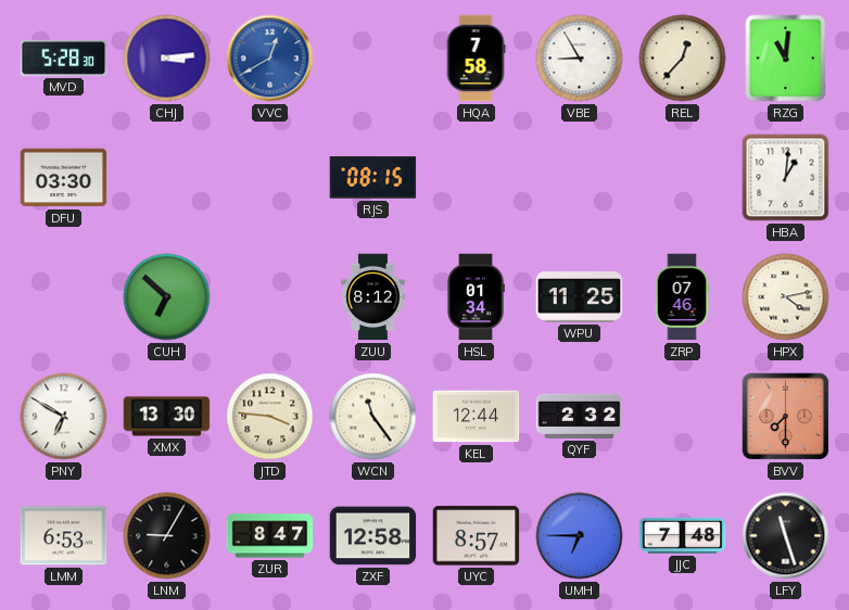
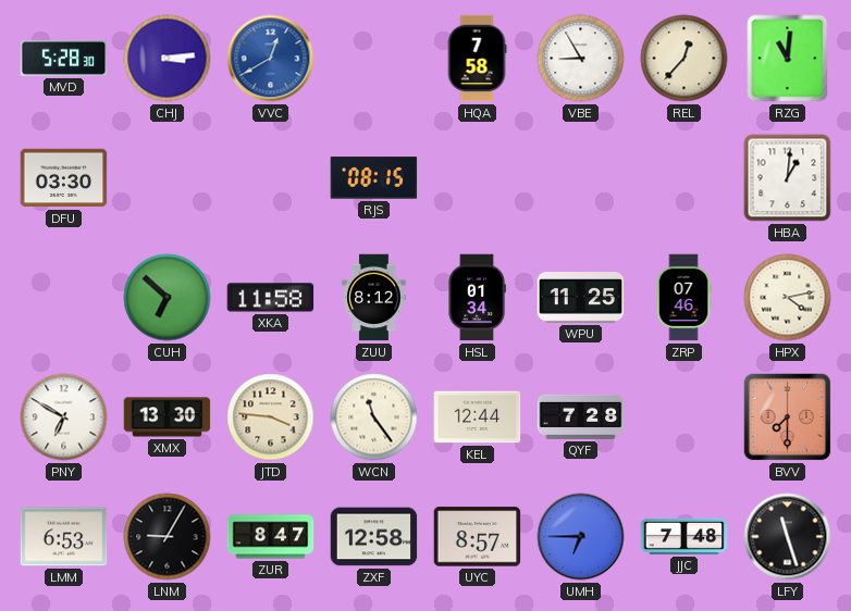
XKA: none -> 11:58
QYF: 2:32 -> 7:28
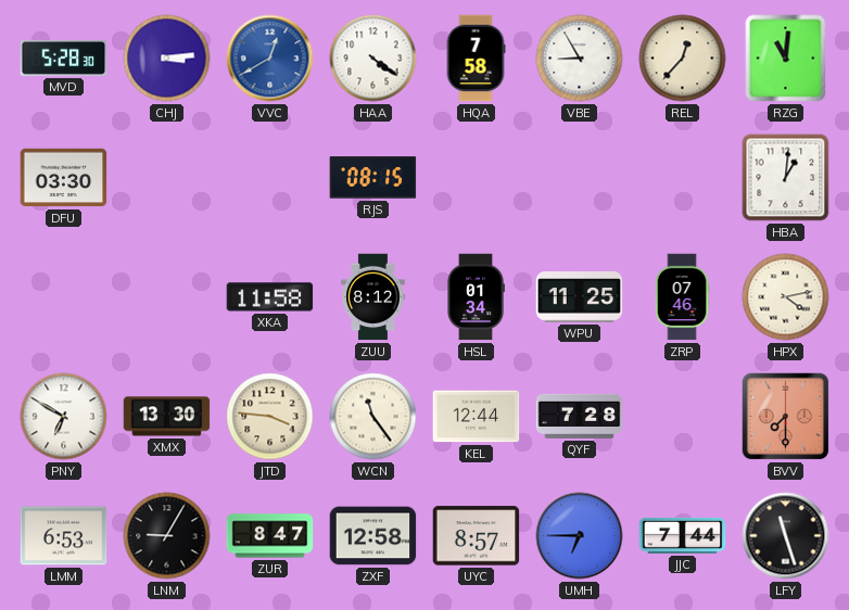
HAA: none -> 4:21
CUH: 6:52 -> none
JJC: 7:48 -> 7:44
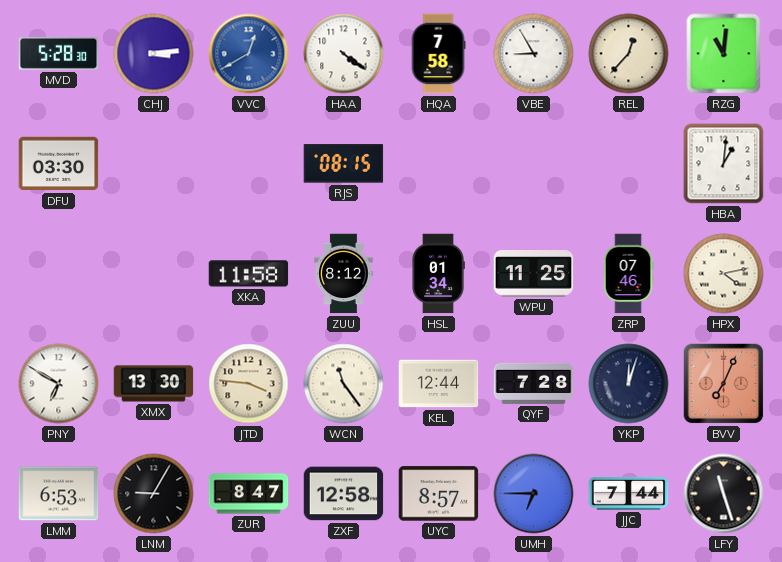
YKP: none -> 12:03
BVV: 7:30 -> 7:04
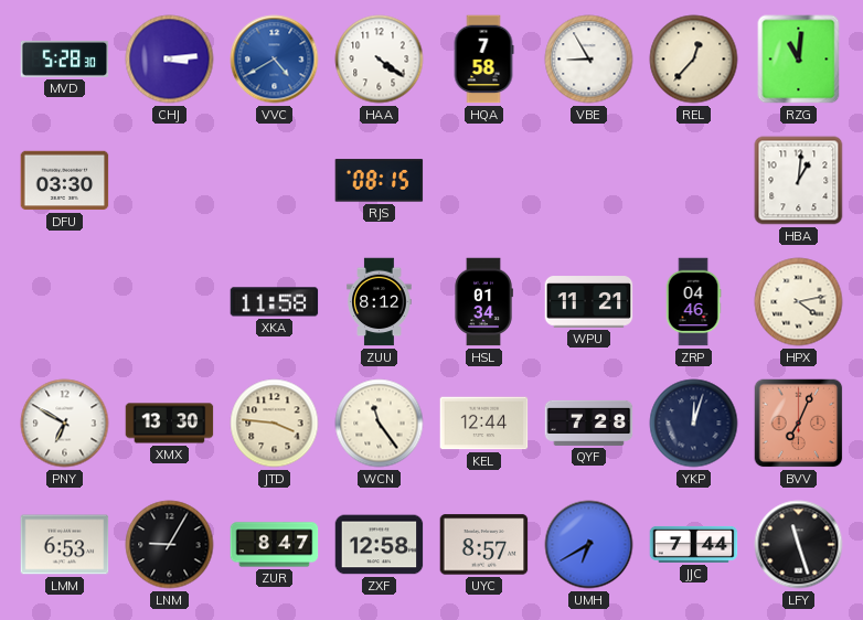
VVC: 12:40 -> 4:40
WPU: 11:25 -> 11:21
ZRP: 07:46 -> 04:46
UMH: 6:45 -> 6:40
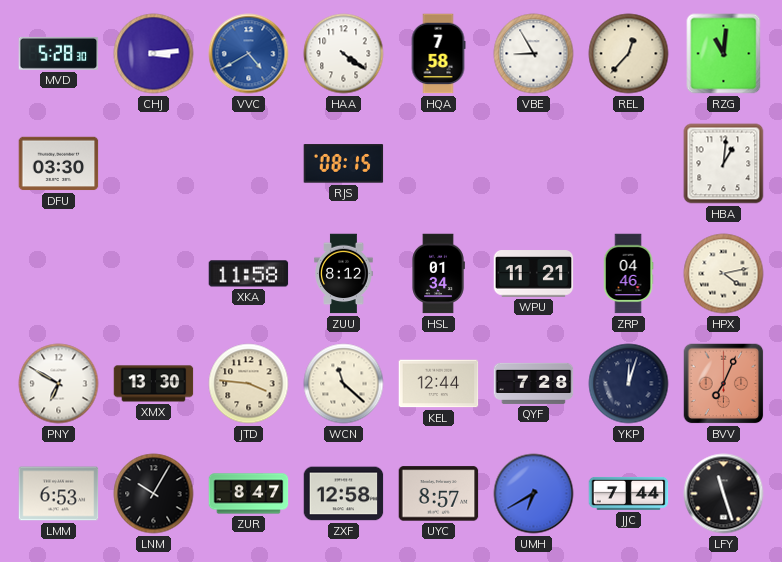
WCN: 11:24 -> 11:22
LNM: 9:05 -> 10:05
